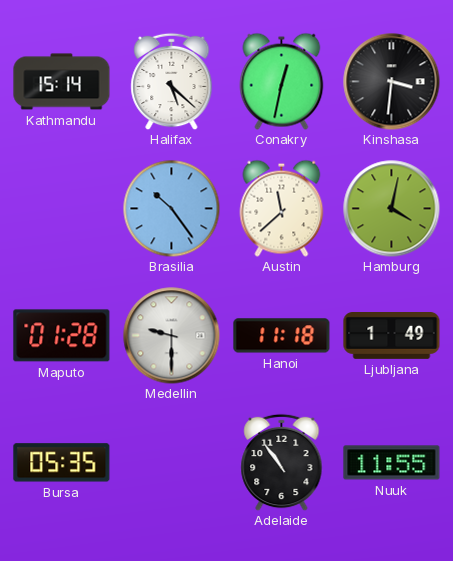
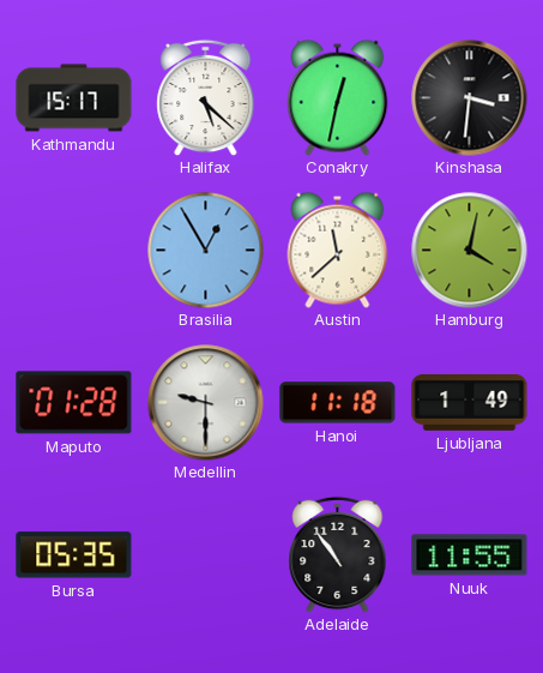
Kathmandu: 15:14 -> 15:17
Brasilia: 10:24 -> 12:55
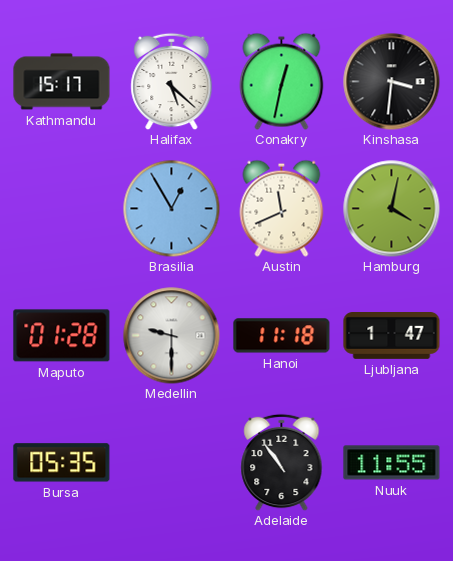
Austin: 11:38 -> 11:41
Ljubljana: 1:49 -> 1:47
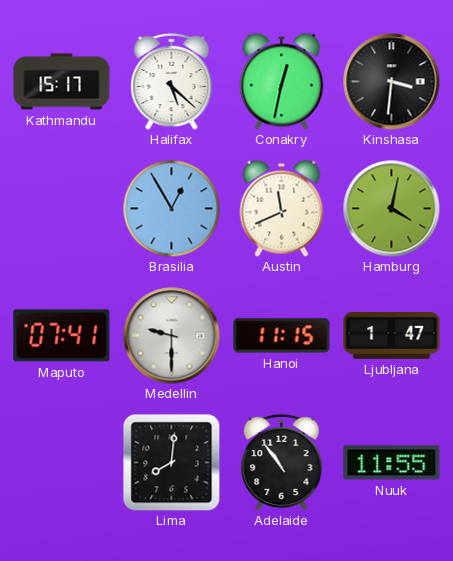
Maputo: 01:28 -> 07:41
Hanoi: 11:18 -> 11:15
Bursa: 05:35 -> none
Lima: none -> 8:01
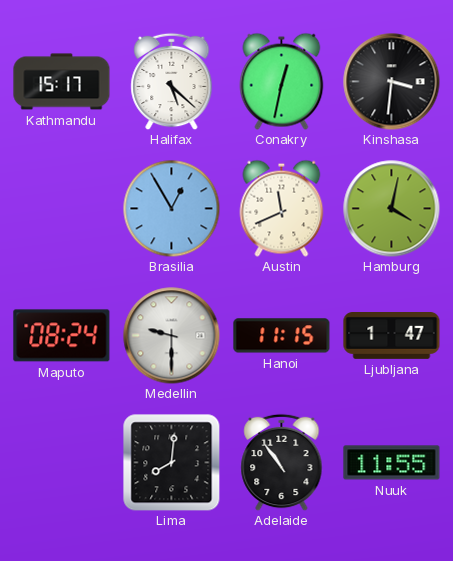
Maputo: 07:41 -> 08:24
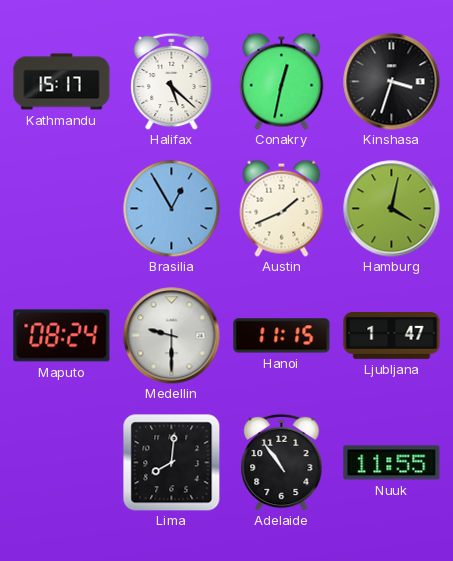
Kinshasa: 3:31 -> 3:33
Austin: 11:41 -> 1:41
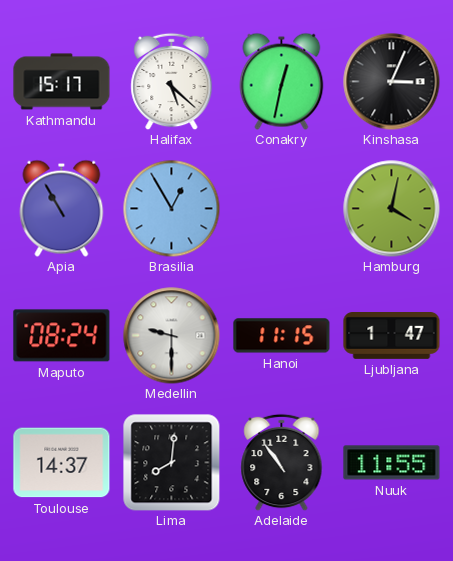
Kinshasa: 3:33 -> 3:04
Apia: none -> 10:55
Austin: 1:41 -> none
Toulouse: none -> 14:37
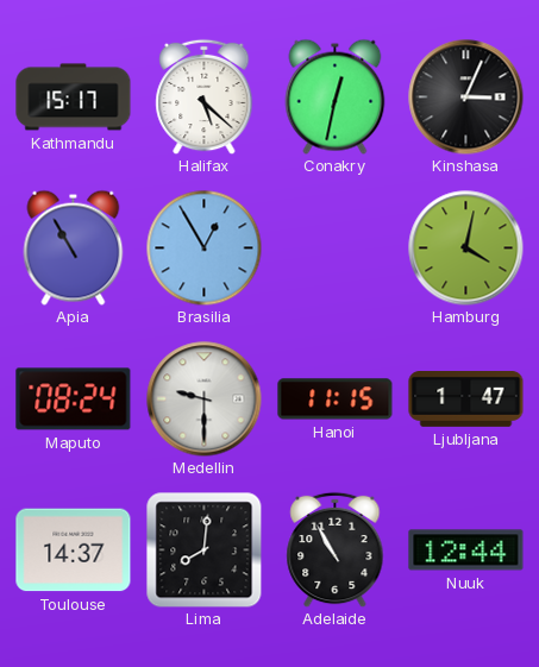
Adelaide: 10:54 -> 10:55
Nuuk: 11:55 -> 12:44
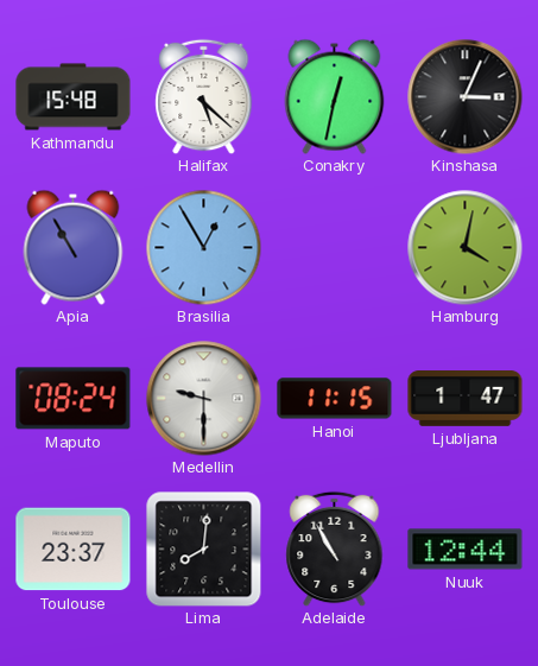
Kathmandu: 15:17 -> 15:48
Toulouse: 14:37 -> 23:37
